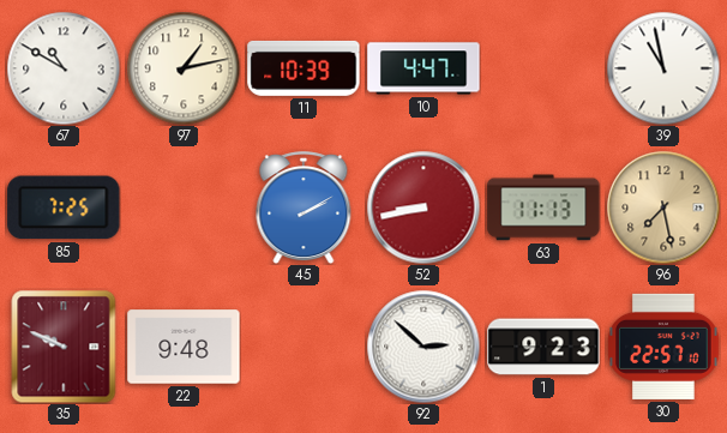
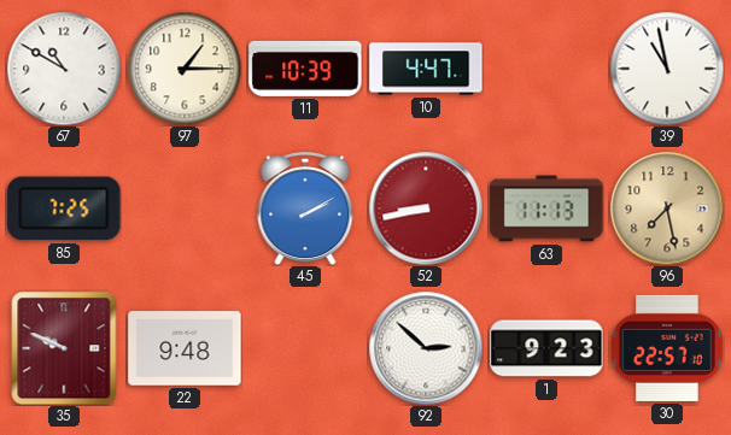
97: 1:13 -> 1:15
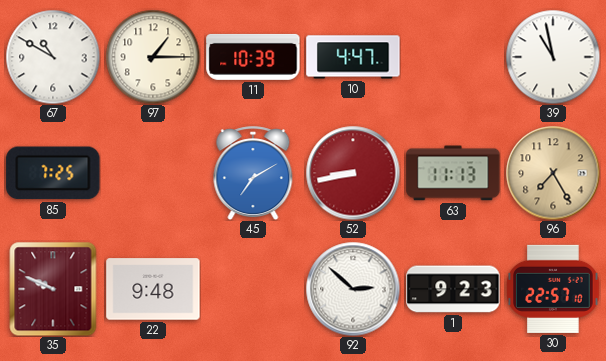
45: 2:10 -> 7:10
96: 7:28 -> 7:25
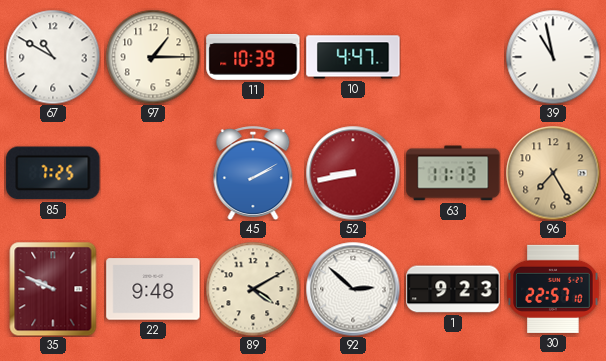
45: 7:10 -> 2:10
89: none -> 4:10
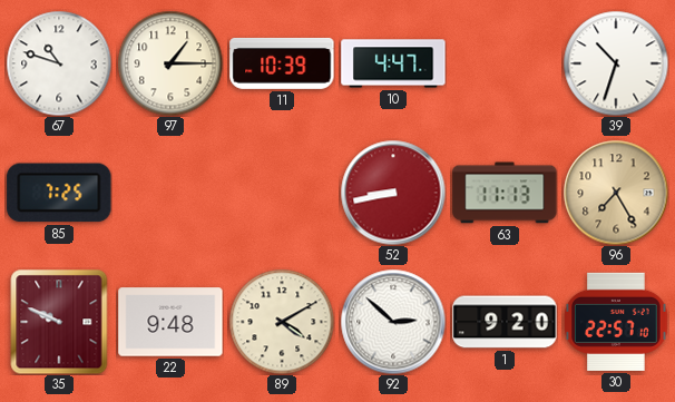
67: 10:50 -> 10:48
39: 10:58 -> 10:33
45: 2:10 -> none
1: 9:23 -> 9:20
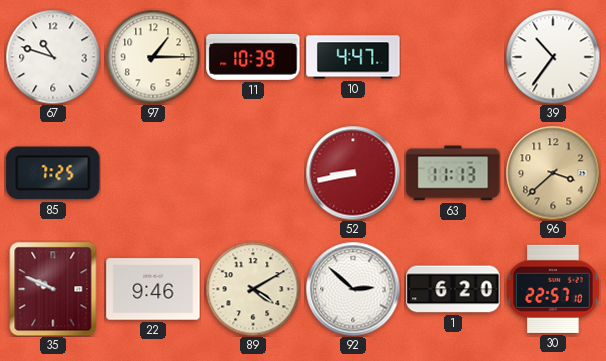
39: 10:33 -> 10:36
96: 7:25 -> 3:38
22: 9:48 -> 9:46
1: 9:20 -> 6:20
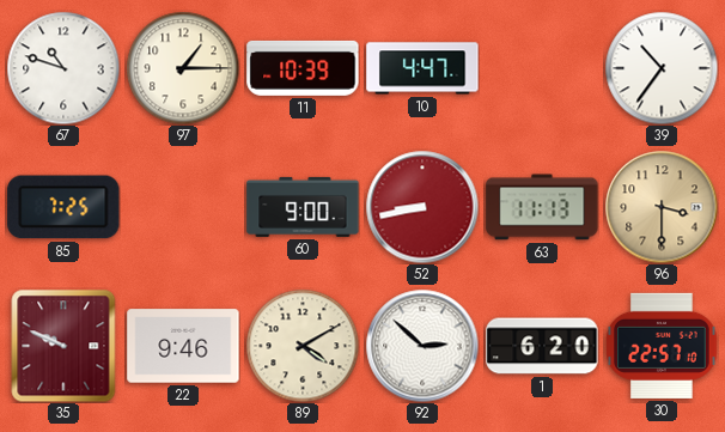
60: none -> 9:00
96: 3:38 -> 3:30
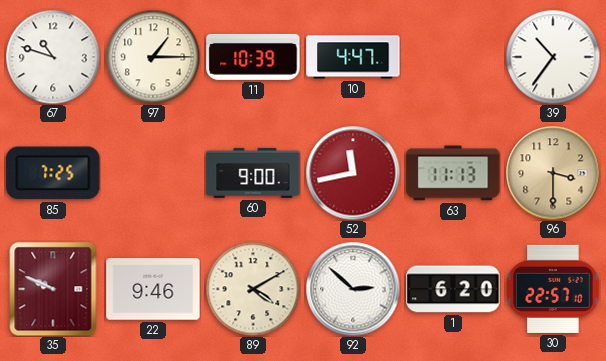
52: 8:43 -> 11:43
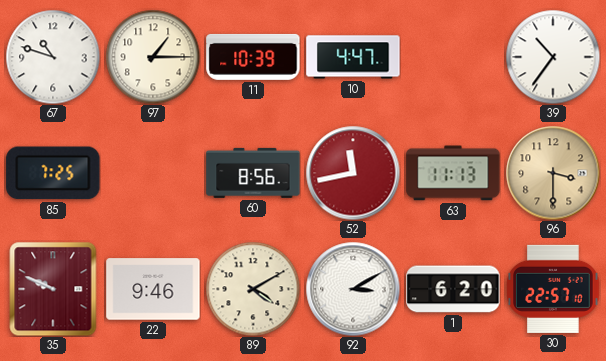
60: 9:00 -> 8:56
92: 2:52 -> 3:10
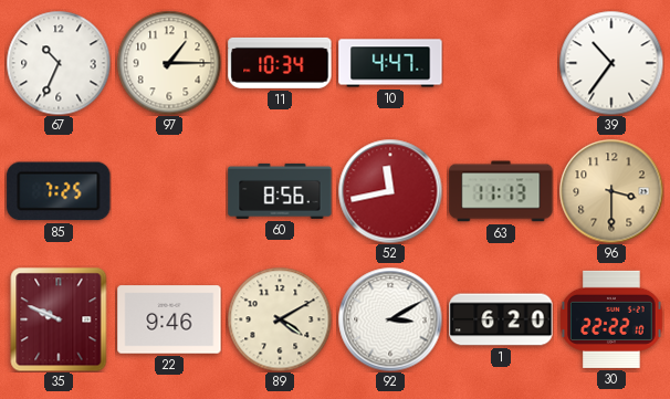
67: 10:48 -> 10:34
11: 10:39 -> 10:34
30: 22:57 -> 22:22
